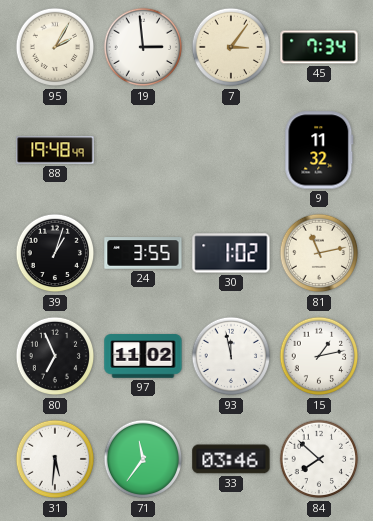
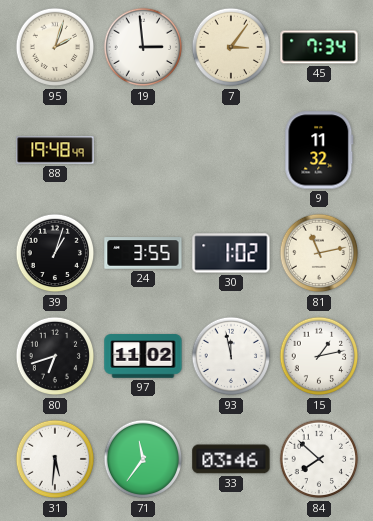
95: 2:05 -> 2:03
80: 6:56 -> 6:42
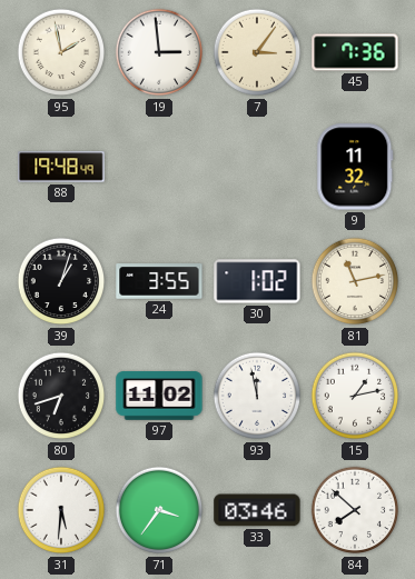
95: 2:03 -> 1:58
45: 7:34 -> 7:36
71: 11:36 -> 3:36
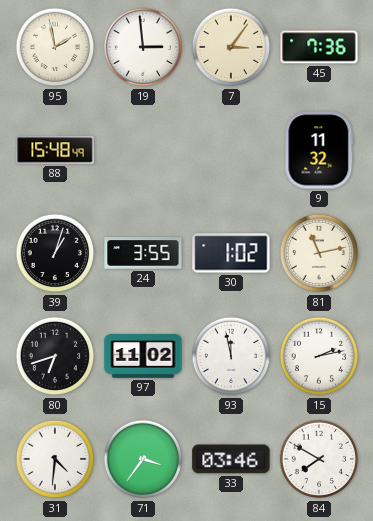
88: 19:48 -> 15:48
15: 1:13 -> 2:13
31: 5:31 -> 4:31
84: 7:52 -> 7:50
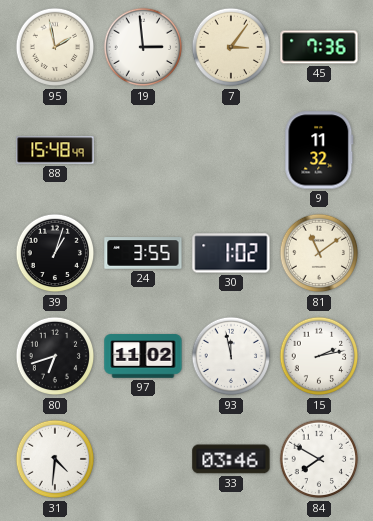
81: 11:13 -> 11:09
71: 3:36 -> none
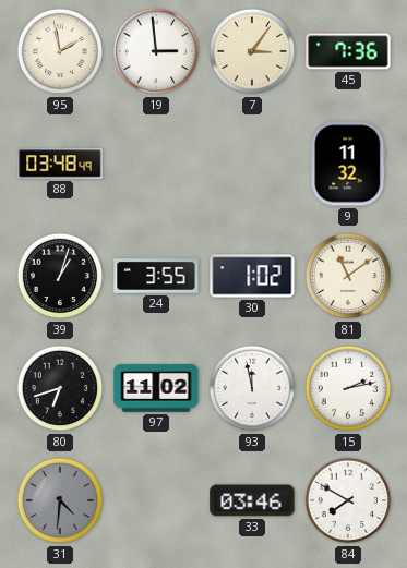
88: 15:48 -> 03:48
31 dial: white -> grey
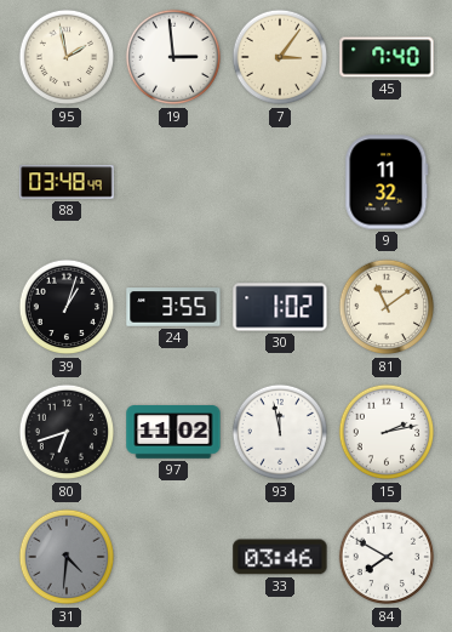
45: 7:36 -> 7:40
